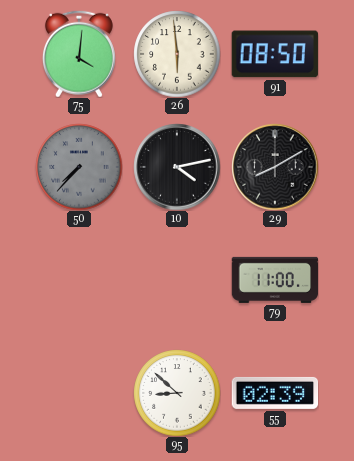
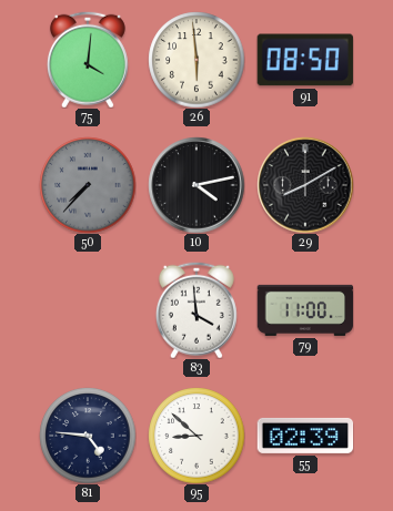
83: none -> 3:59
81: none -> 4:46
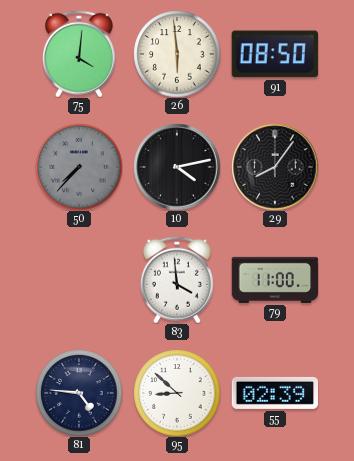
29: 8:10 -> 8:06
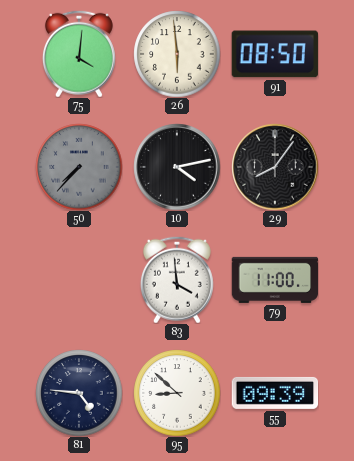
55: 02:39 -> 09:39
